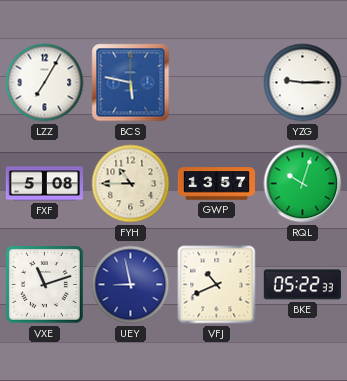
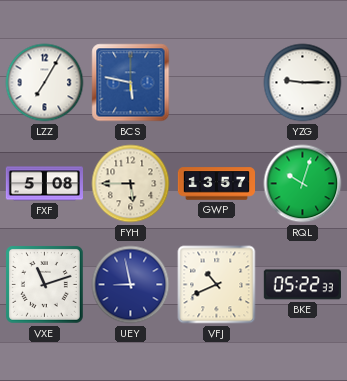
FYH: 10:45 -> 5:45
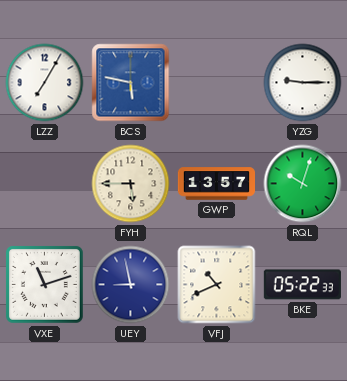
FXF: 5:08 -> none
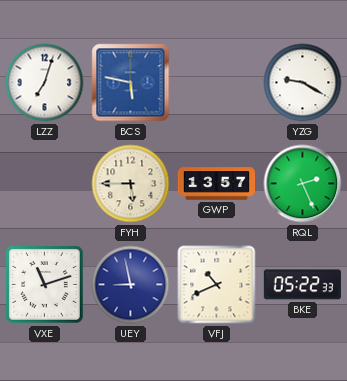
LZZ: 7:05 -> 7:03
YZG: 9:15 -> 9:20
RQL: 10:03 -> 2:26
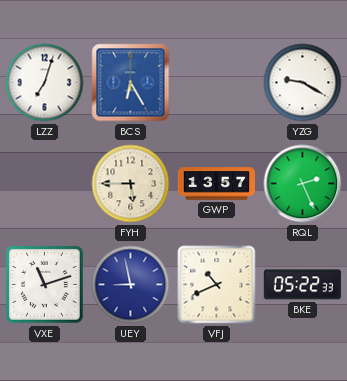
BCS: 5:47 -> 6:25
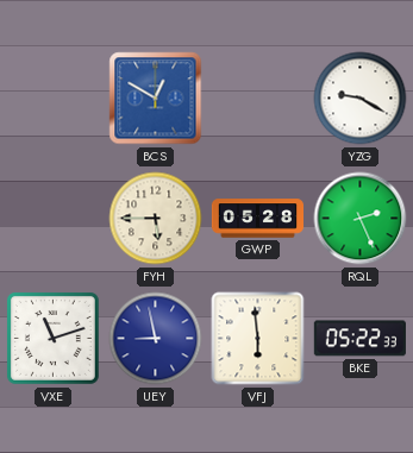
LZZ: 7:03 -> none
BCS: 6:25 -> 12:50
GWP: 13:57 -> 05:28
VFJ: 10:41 -> 5:59
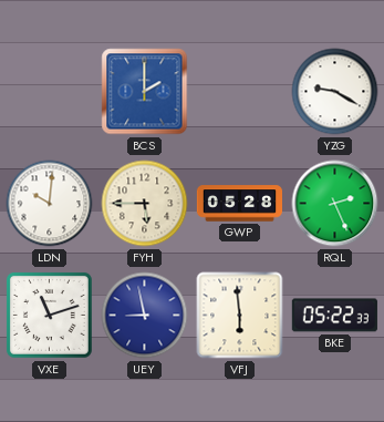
BCS: 12:50 -> 2:00
LDN: none -> 10:01
